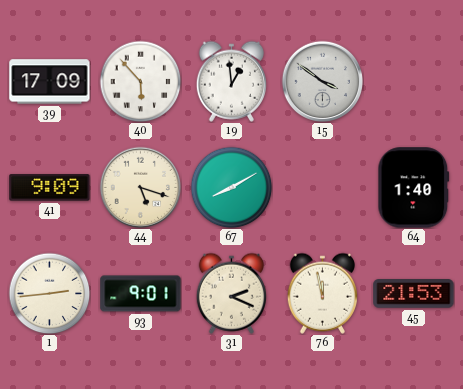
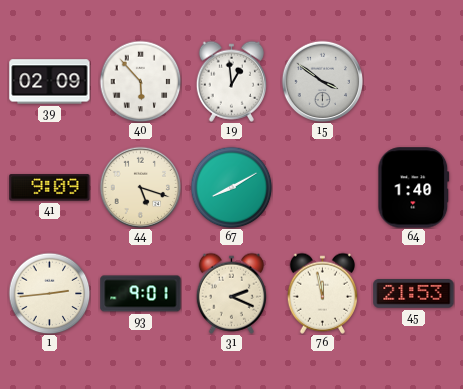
39: 17:09 -> 02:09
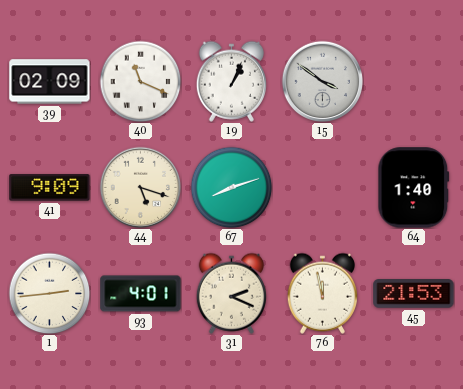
40: 5:53 -> 11:19
19: 12:59 -> 1:04
67: 8:10 -> 8:12
93: 9:01 -> 4:01
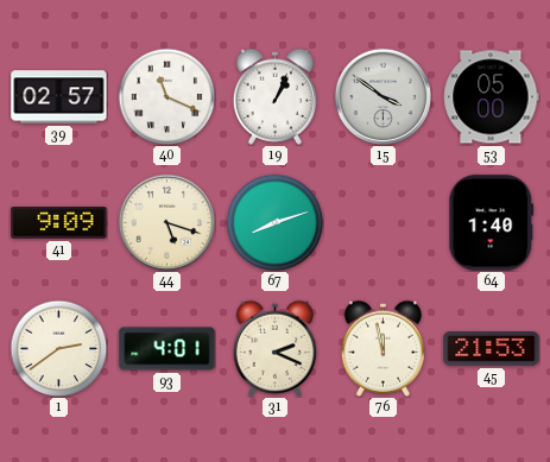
39: 02:09 -> 02:57
53: none -> 05:00
1: 2:44 -> 2:39
